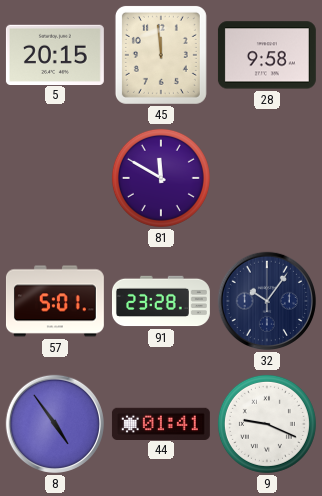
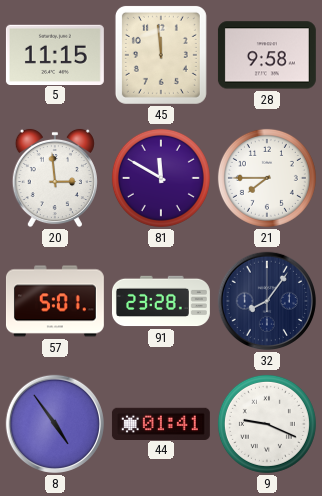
5: 20:15 -> 11:15
20: none -> 2:59
21: none -> 7:45
32: 10:06 -> 8:06
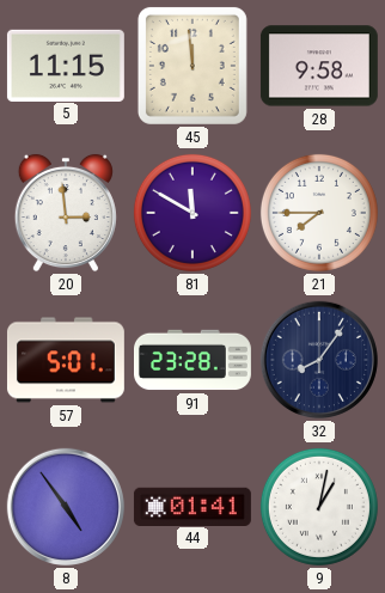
9: 9:19 -> 1:02
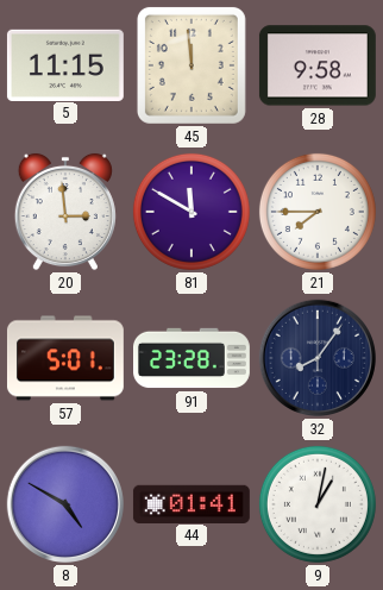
8: 4:54 -> 4:50
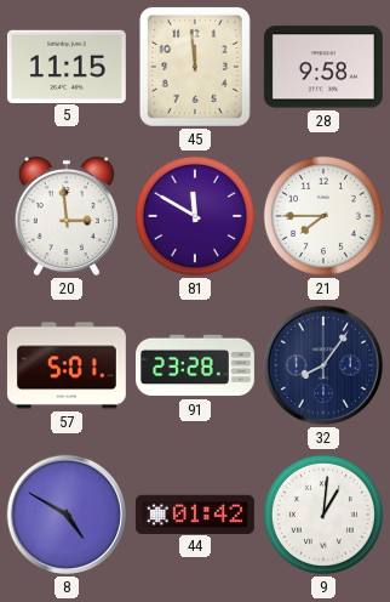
44: 01:41 -> 01:42
9: 1:02 -> 1:01
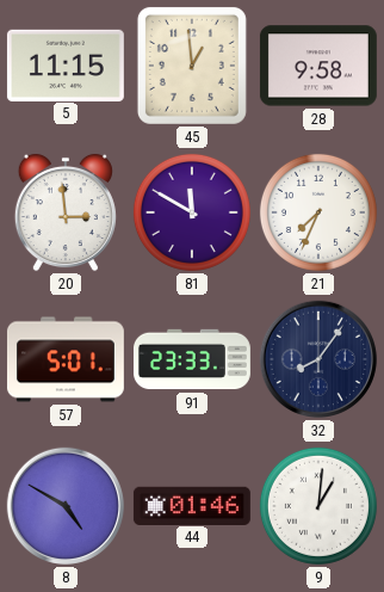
45: 11:59 -> 12:59
21: 7:45 -> 7:34
91: 23:28 -> 23:33
44: 01:42 -> 01:46
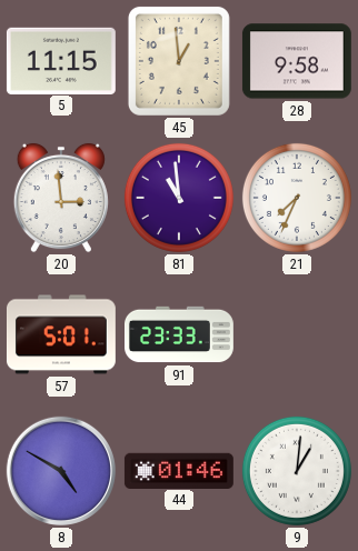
81: 11:50 -> 10:59
32: 8:06 -> none
